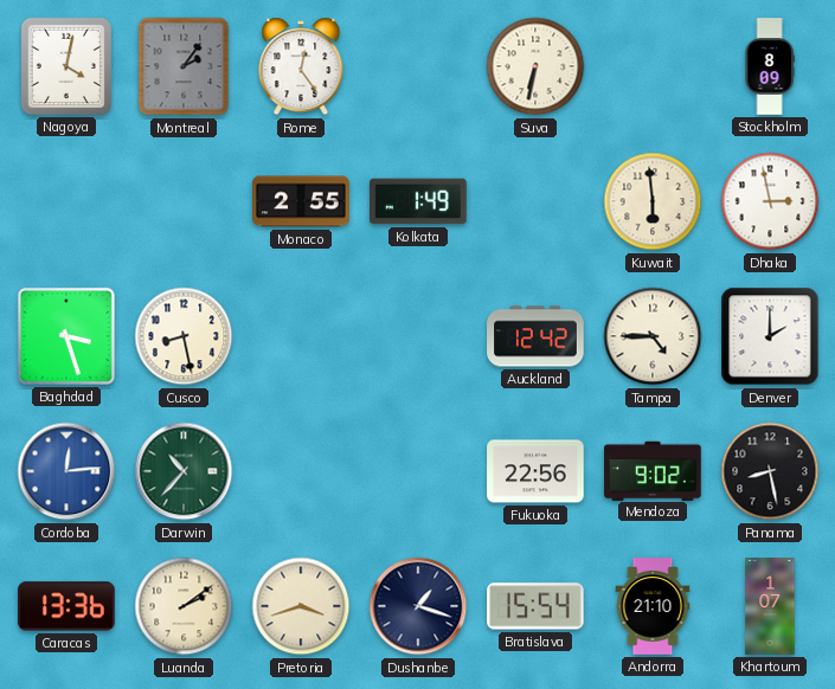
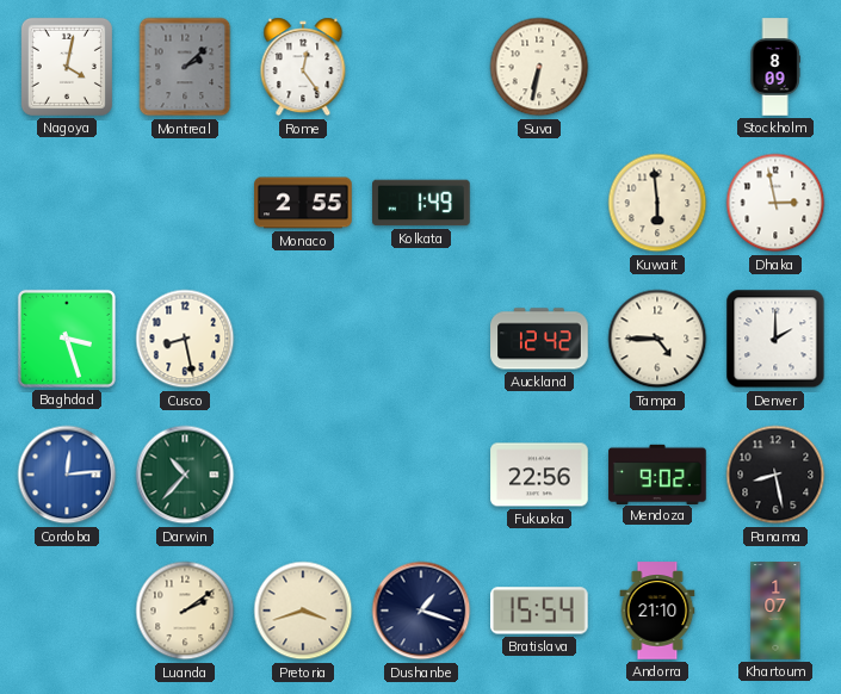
Montreal: 2:06 -> 2:08
Caracas: 13:36 -> none
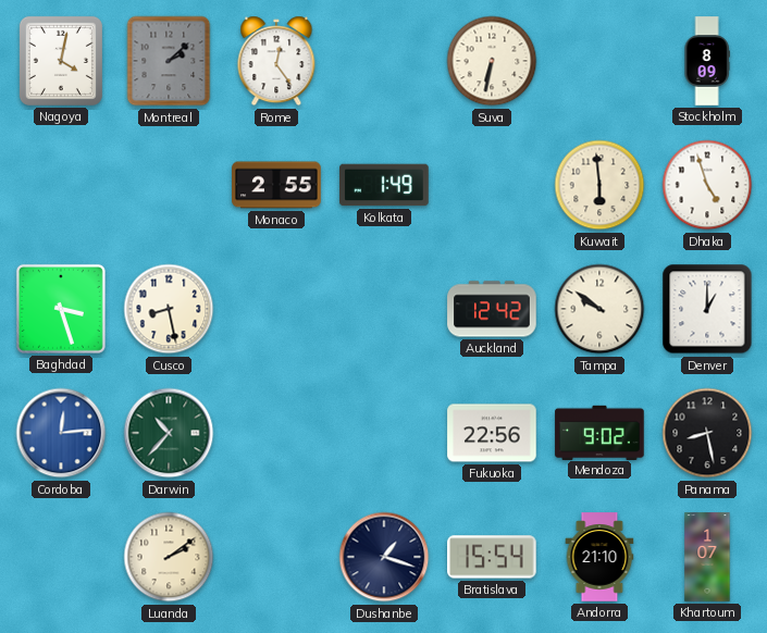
Dhaka: 2:58 -> 4:57
Tampa: 4:45 -> 9:51
Denver: 2:00 -> 1:00
Pretoria: 3:42 -> none
